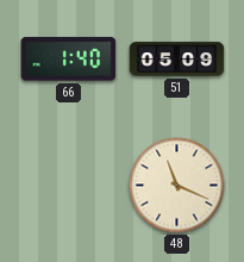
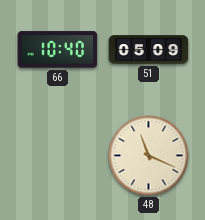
66: 1:40 -> 10:40
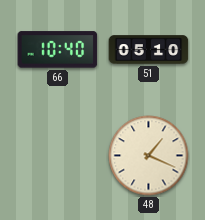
51: 05:09 -> 05:10
48: 11:19 -> 1:19
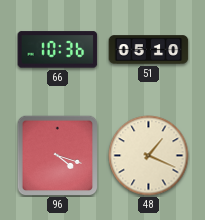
66: 10:40 -> 10:36
96: none -> 4:18
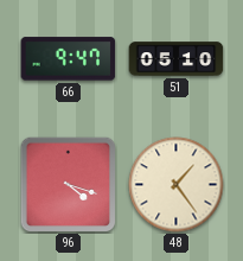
66: 10:36 -> 9:47
48: 1:19 -> 1:24
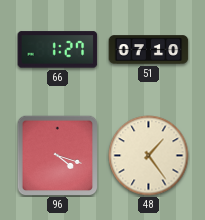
66: 9:47 -> 1:27
51: 05:10 -> 07:10
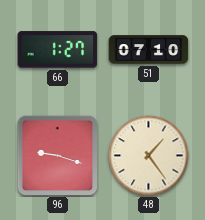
96: 4:18 -> 9:18
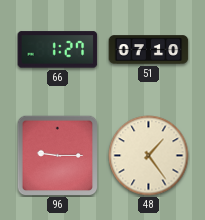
96: 9:18 -> 9:15
